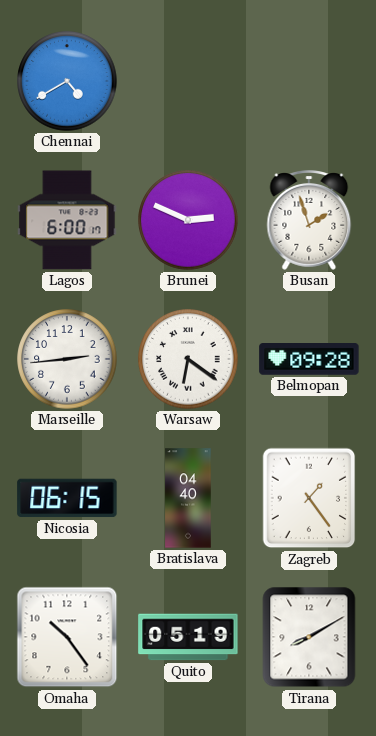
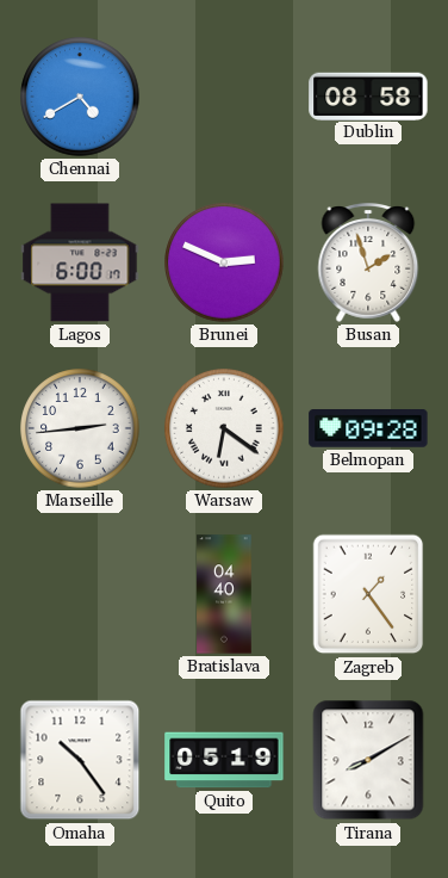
Dublin: none -> 08:58
Nicosia: 06:15 -> none
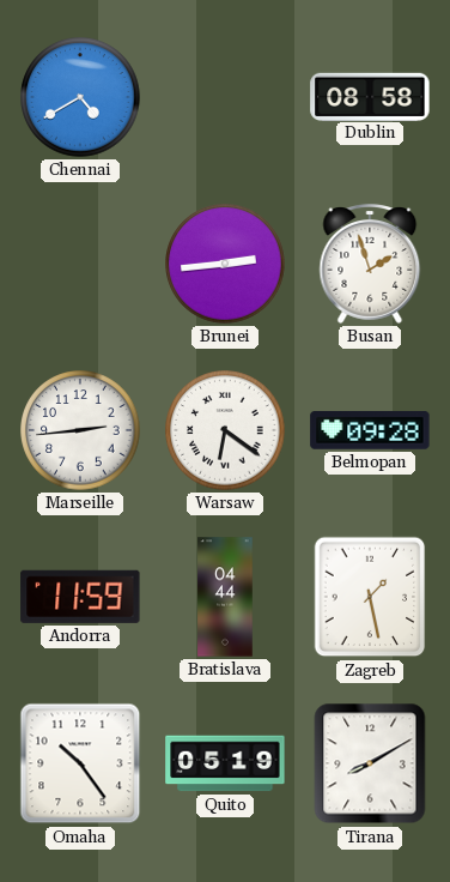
Lagos: 6:00 -> none
Brunei: 2:49 -> 2:44
Andorra: none -> 11:59
Bratislava: 04:40 -> 04:44
Zagreb: 1:24 -> 1:28
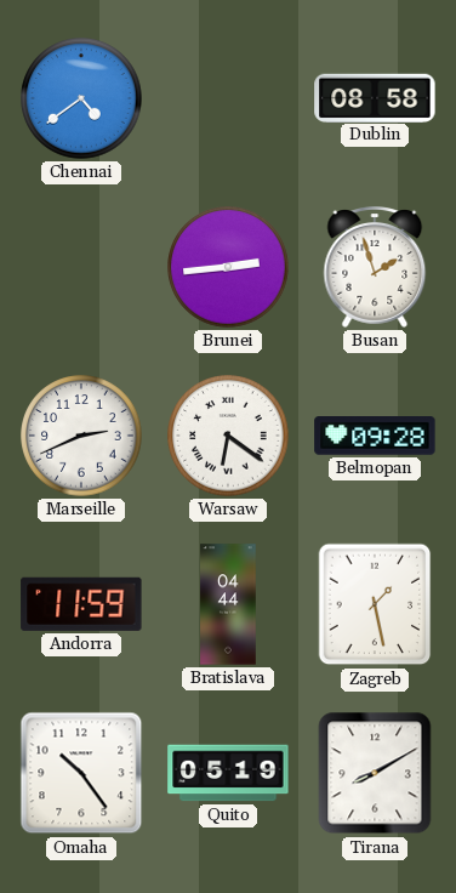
Chennai: 4:40 -> 4:39
Marseille: 2:44 -> 2:41
